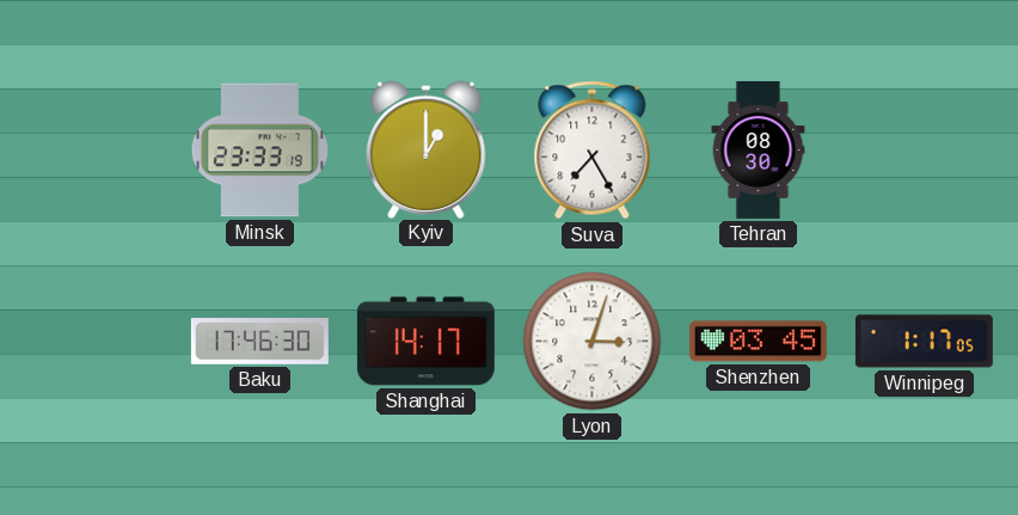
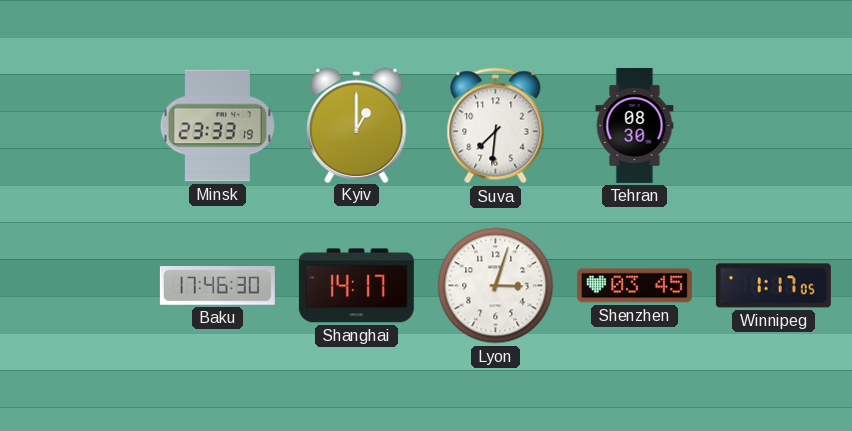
Suva: 7:25 -> 7:31
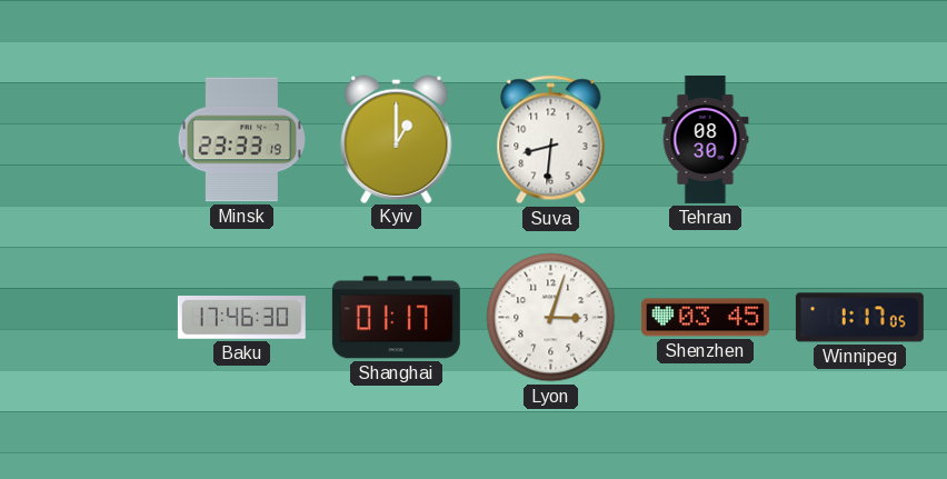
Suva: 7:31 -> 8:31
Shanghai: 14:17 -> 01:17
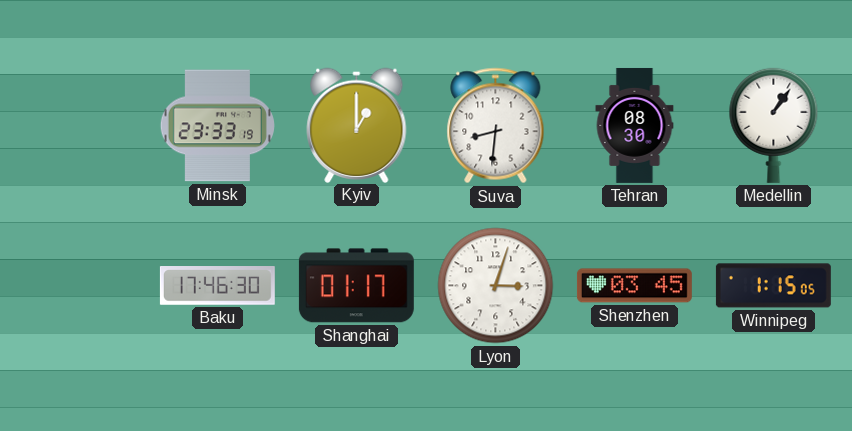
Medellin: none -> 1:06
Winnipeg: 1:17 -> 1:15
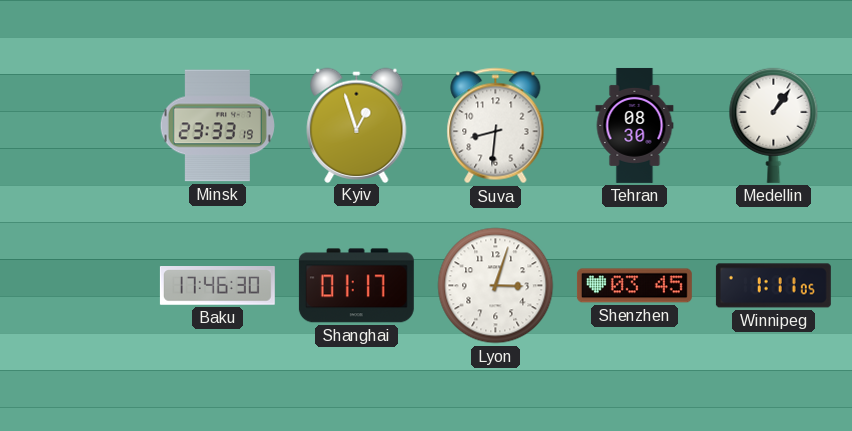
Kyiv: 1:00 -> 12:57
Winnipeg: 1:15 -> 1:11
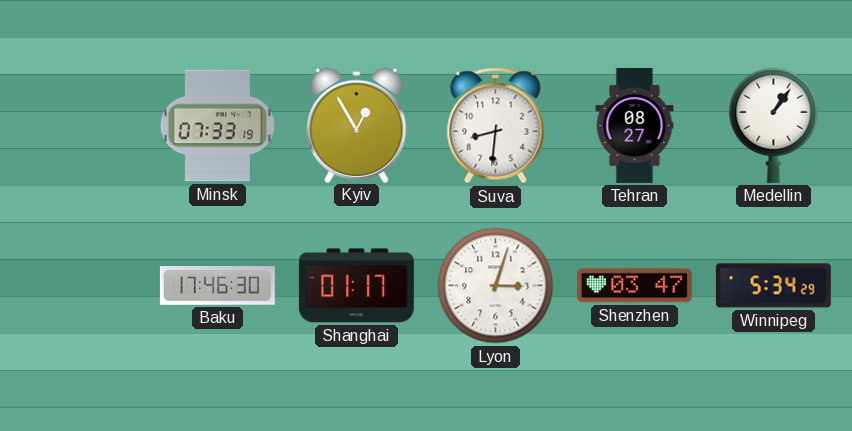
Minsk: 23:33 -> 07:33
Kyiv: 12:57 -> 12:55
Tehran: 08:30 -> 08:27
Shenzhen: 03:45 -> 03:47
Winnipeg: 1:11 -> 5:34
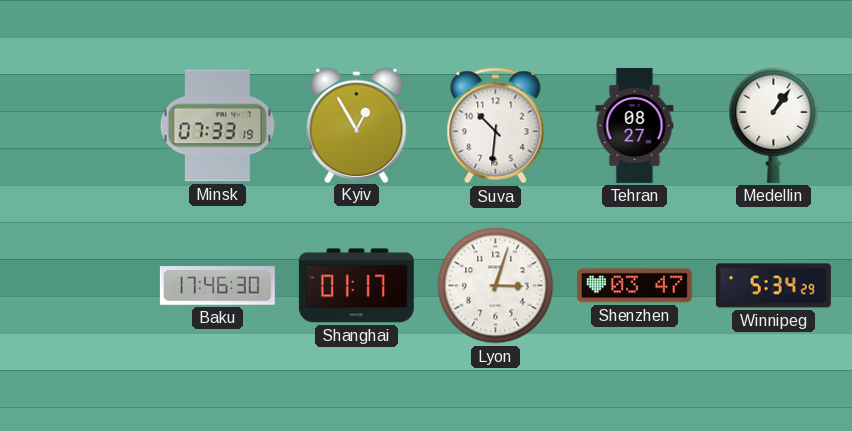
Suva: 8:31 -> 10:31
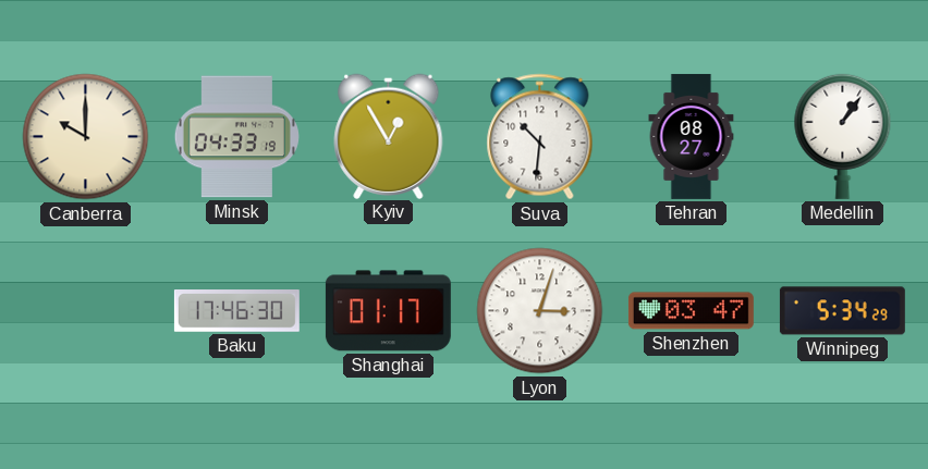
Canberra: none -> 10:00
Minsk: 07:33 -> 04:33
